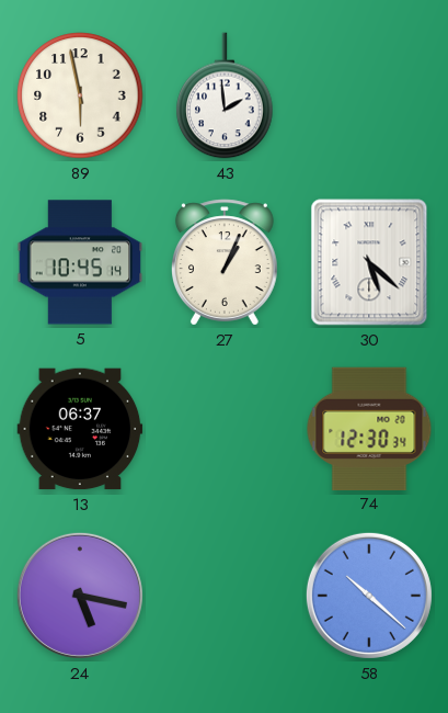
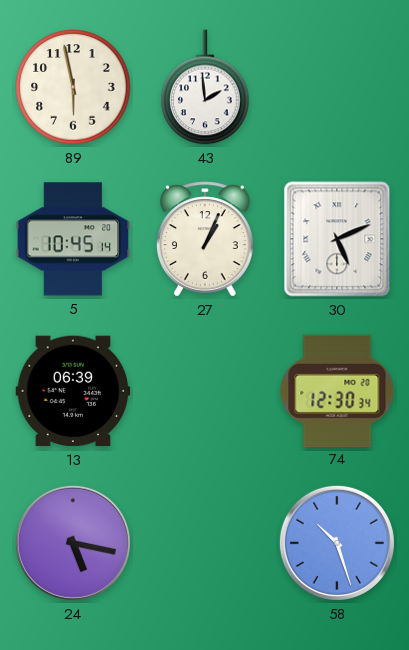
30: 5:22 -> 5:11
13: 06:37 -> 06:39
58: 10:22 -> 10:27
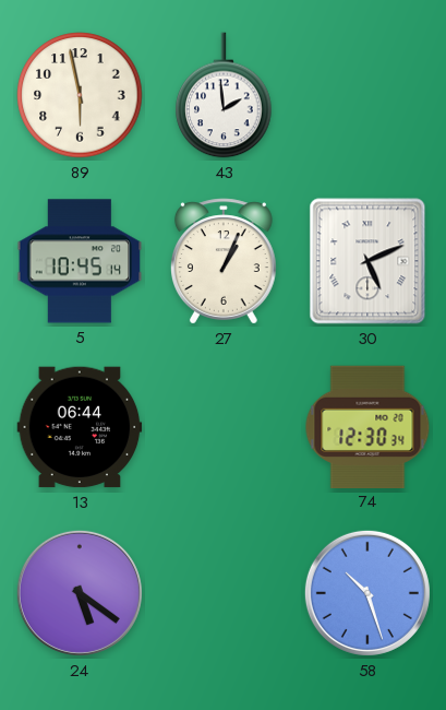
13: 06:39 -> 06:44
24: 5:17 -> 5:21
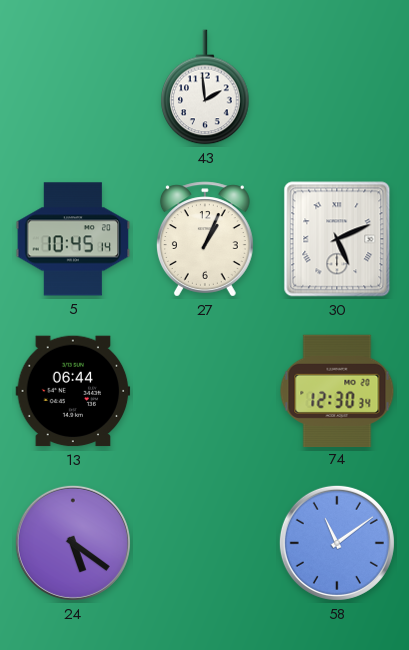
89: 5:58 -> none
58: 10:27 -> 11:09
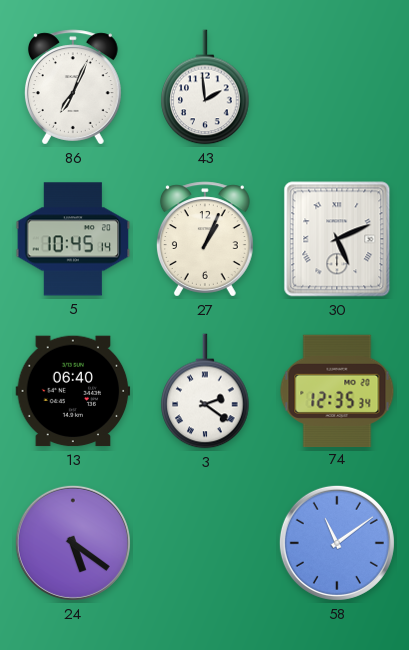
86: none -> 7:04
13: 06:44 -> 06:40
3: none -> 2:21
74: 12:30 -> 12:35
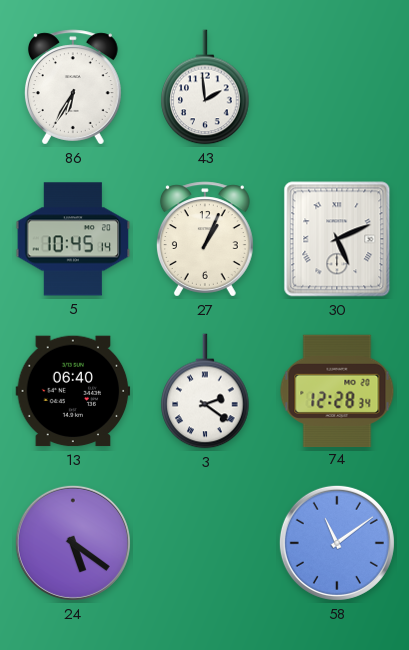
86: 7:04 -> 6:35
74: 12:35 -> 12:28
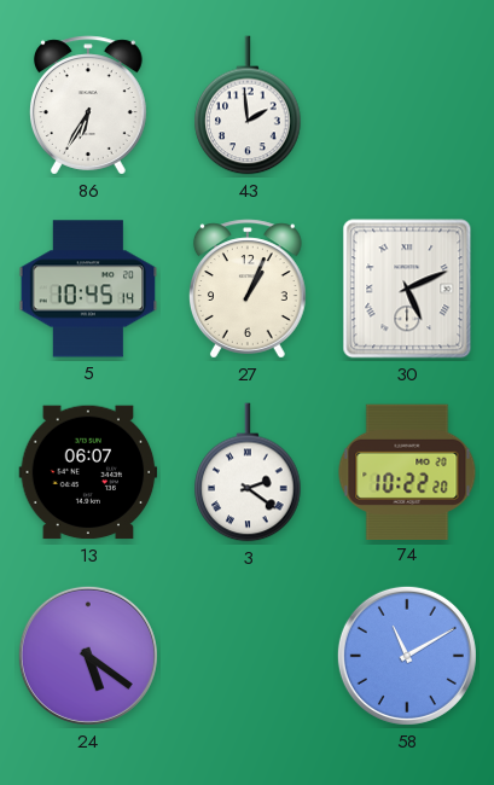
13: 06:40 -> 06:07
74: 12:28 -> 10:22
58: 11:09 -> 11:10
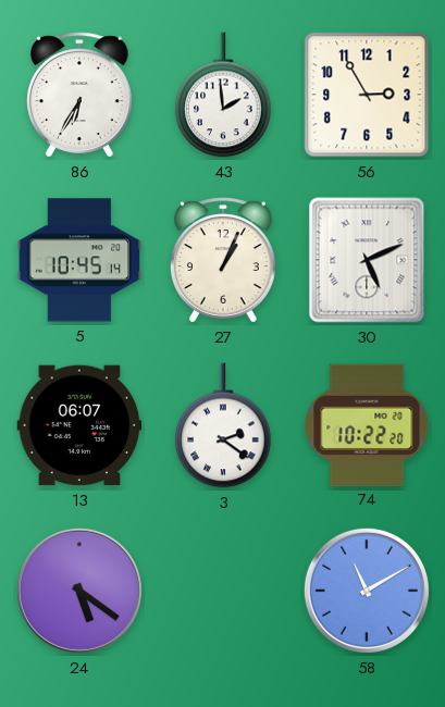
56: none -> 2:55
